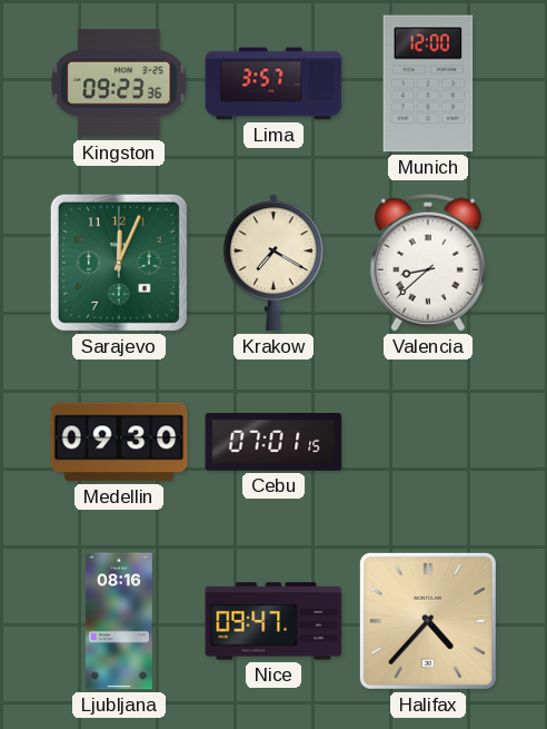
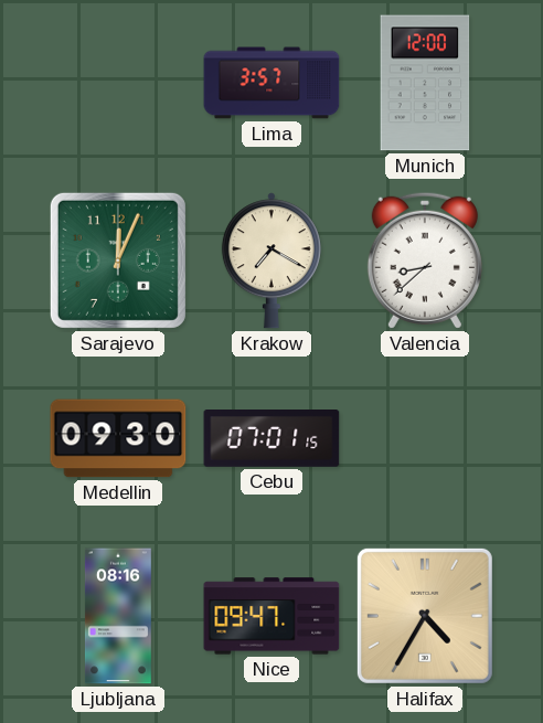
Kingston: 09:23 -> none
Halifax: 4:37 -> 4:35
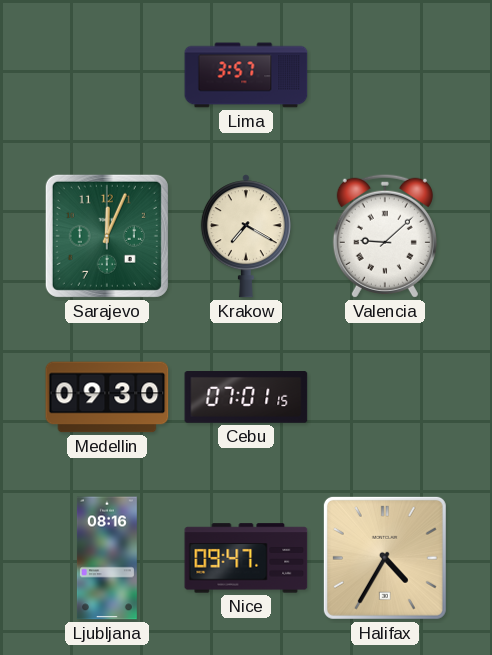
Munich: 12:00 -> none
Valencia: 8:38 -> 9:08
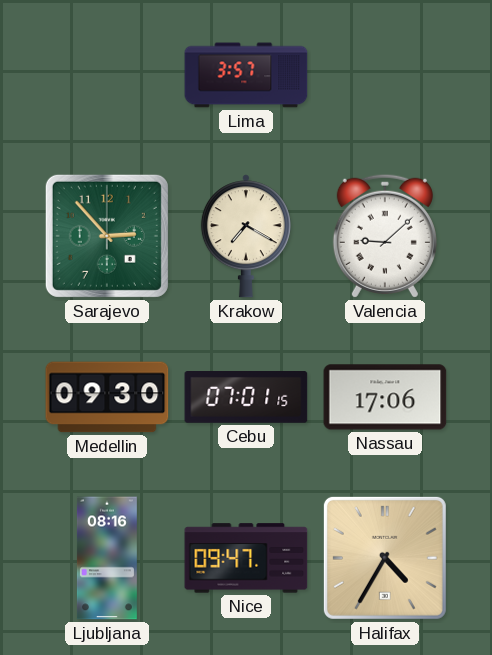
Sarajevo: 12:04 -> 2:53
Nassau: none -> 17:06
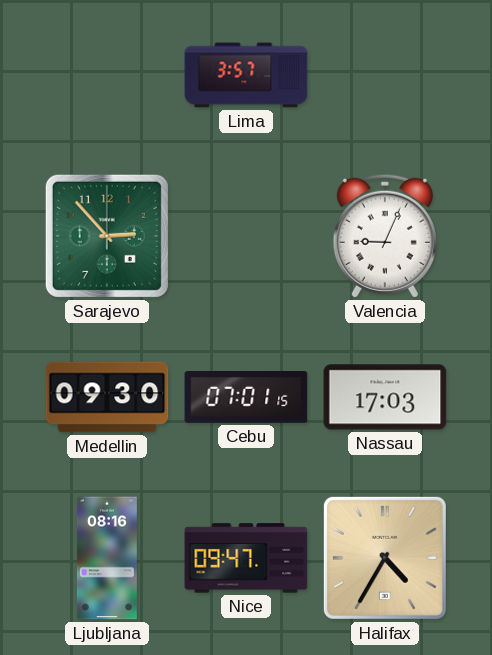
Krakow: 7:20 -> none
Valencia: 9:08 -> 9:04
Nassau: 17:06 -> 17:03
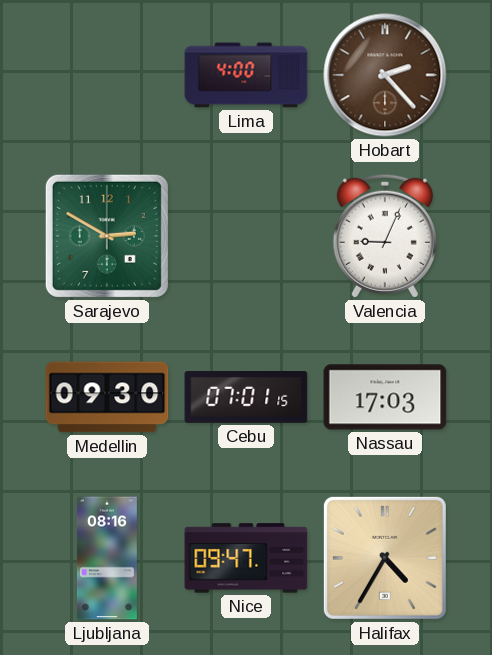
Lima: 3:57 -> 4:00
Hobart: none -> 2:23
Sarajevo: 2:53 -> 2:50
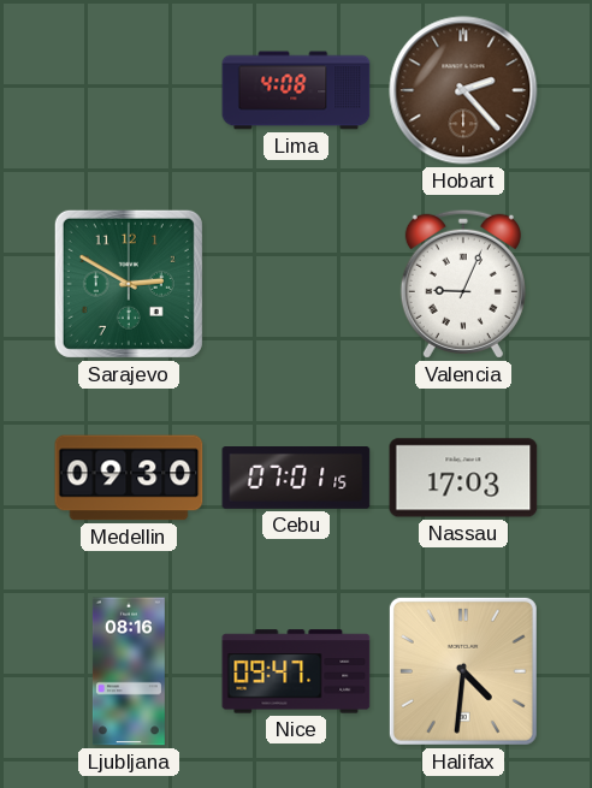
Lima: 4:00 -> 4:08
Halifax: 4:35 -> 4:31
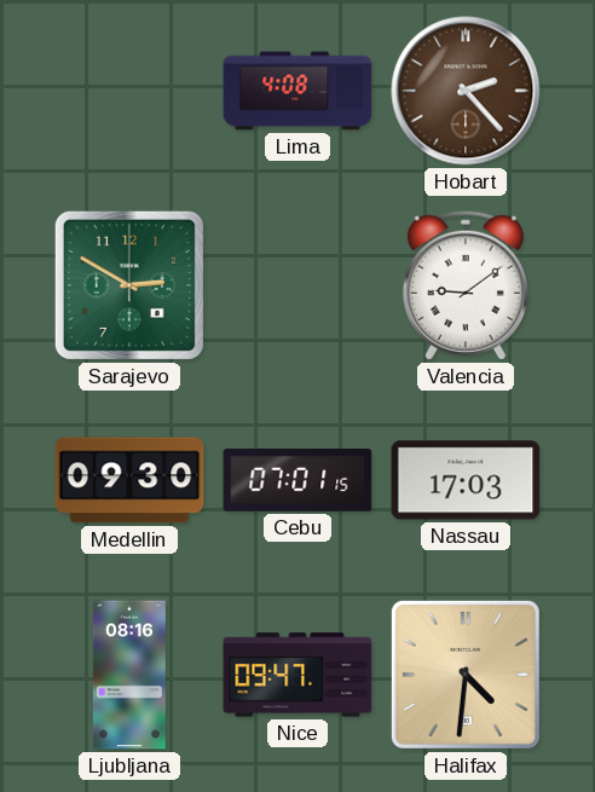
Valencia: 9:04 -> 9:09
